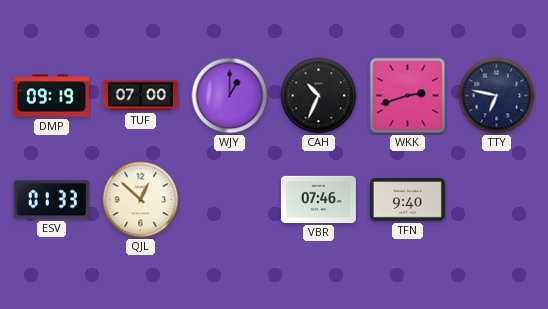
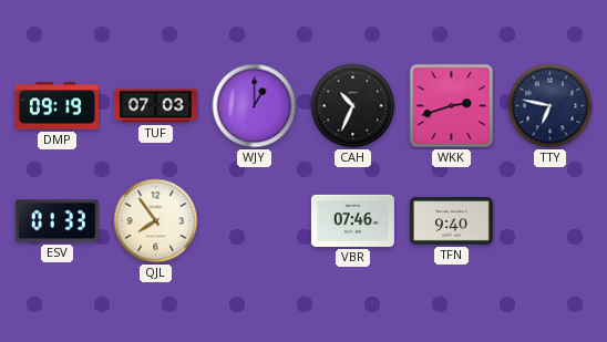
TUF: 07:00 -> 07:03
QJL: 12:52 -> 7:54
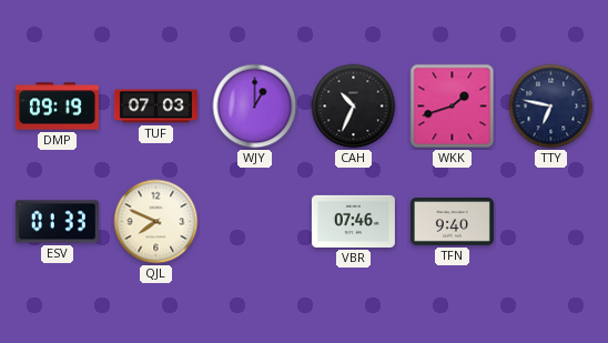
WKK: 2:42 -> 1:42
QJL: 7:54 -> 7:49
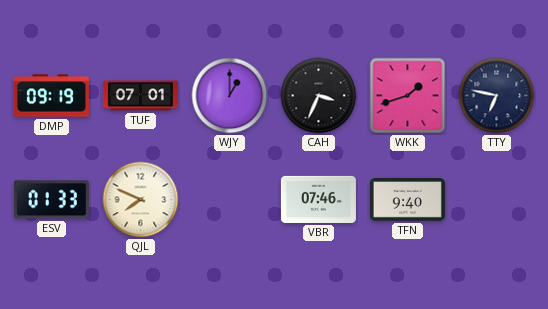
TUF: 07:03 -> 07:01
CAH: 10:34 -> 3:34
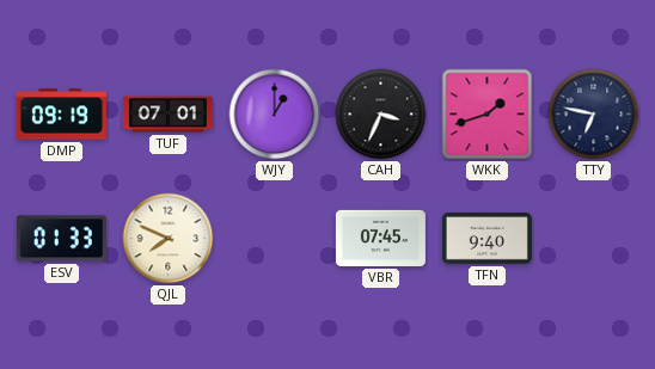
VBR: 07:46 -> 07:45
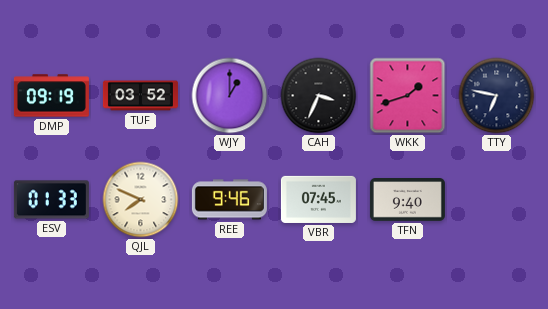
TUF: 07:01 -> 03:52
REE: none -> 9:46
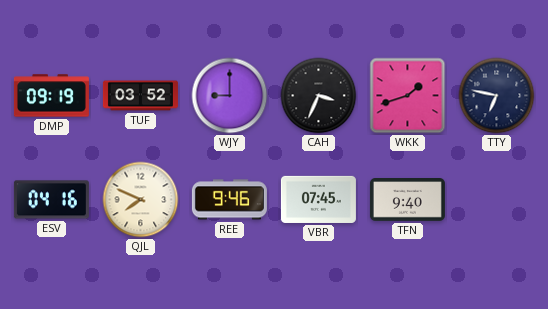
WJY: 1:00 -> 9:00
ESV: 01:33 -> 04:16
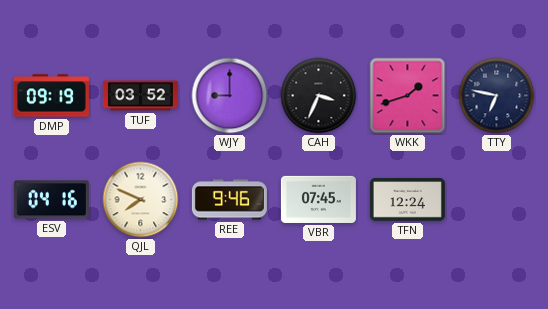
TFN: 9:40 -> 12:24
